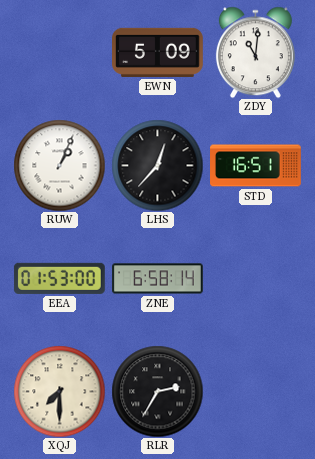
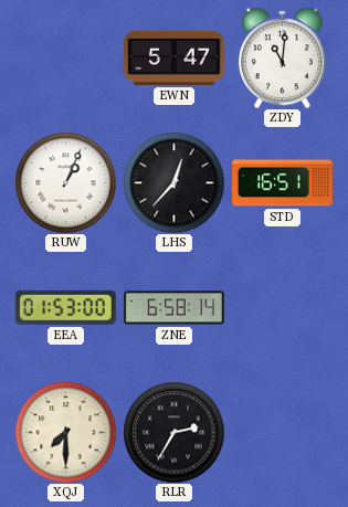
EWN: 5:09 -> 5:47
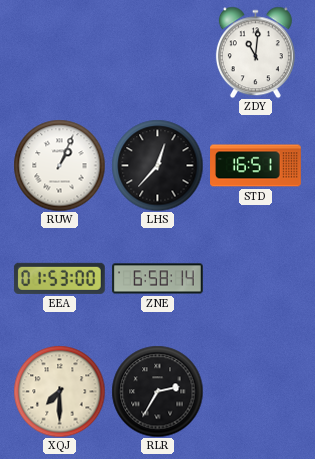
EWN: 5:47 -> none
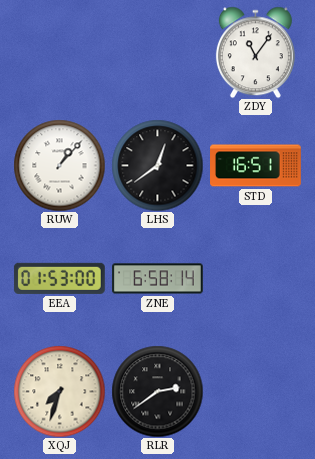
ZDY: 11:01 -> 11:06
RUW: 1:04 -> 1:07
LHS: 12:37 -> 12:39
XQJ: 7:30 -> 7:33
RLR: 2:35 -> 2:39
